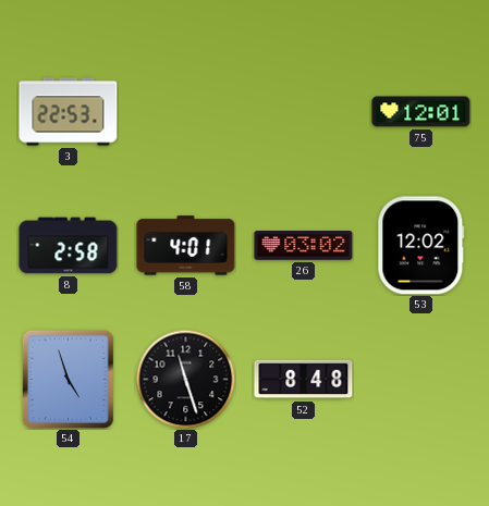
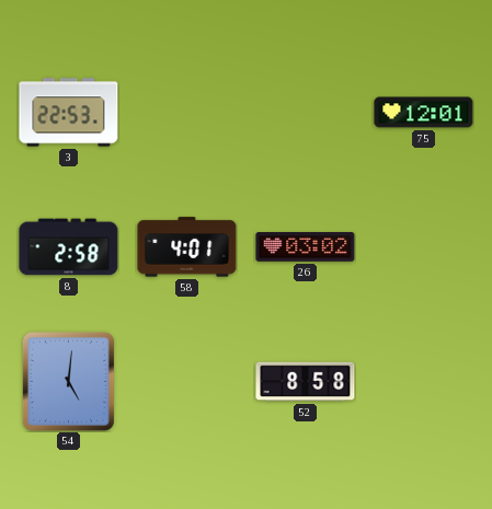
53: 12:02 -> none
54: 4:57 -> 5:01
17: 11:27 -> none
52: 8:48 -> 8:58
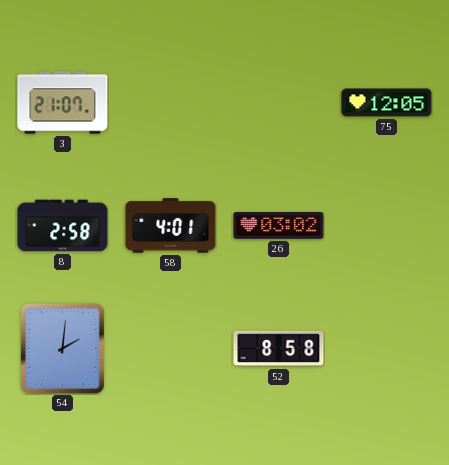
3: 22:53 -> 21:07
75: 12:01 -> 12:05
54: 5:01 -> 2:01
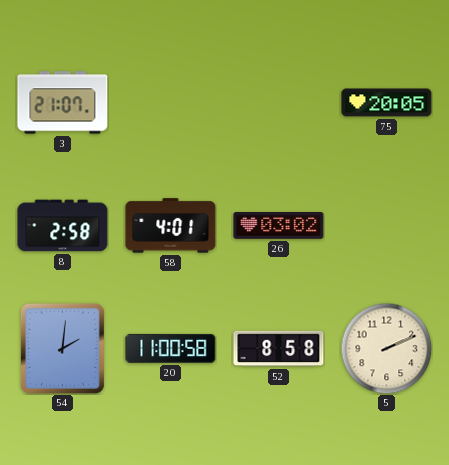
75: 12:05 -> 20:05
20: none -> 11:00
5: none -> 2:11
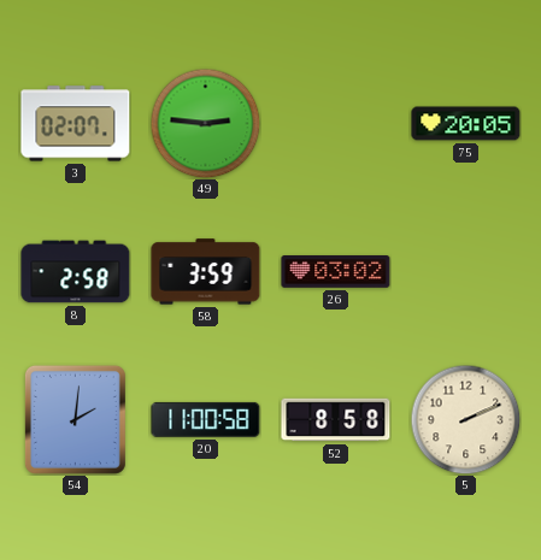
3: 21:07 -> 02:07
49: none -> 2:46
58: 4:01 -> 3:59
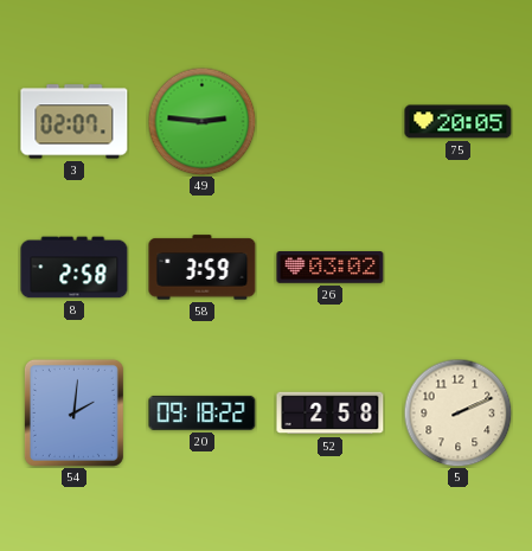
20: 11:00 -> 09:18
52: 8:58 -> 2:58
